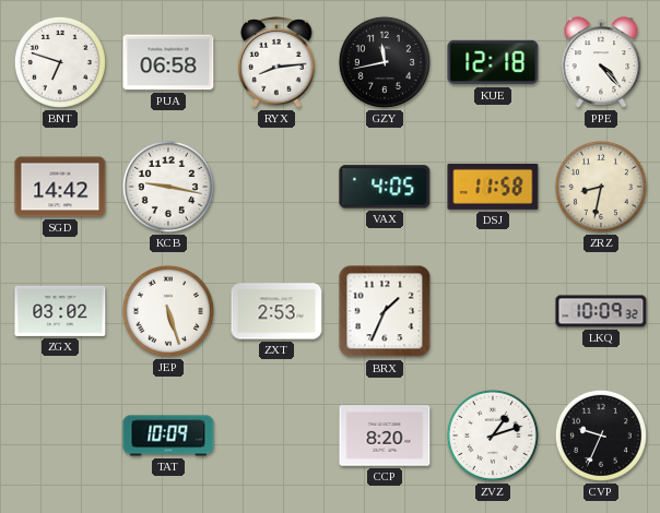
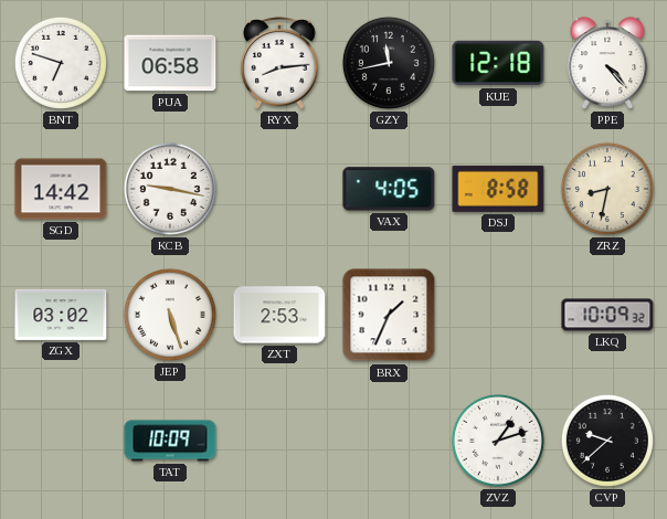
DSJ: 11:58 -> 8:58
CCP: 8:20 -> none
CVP: 9:34 -> 9:38
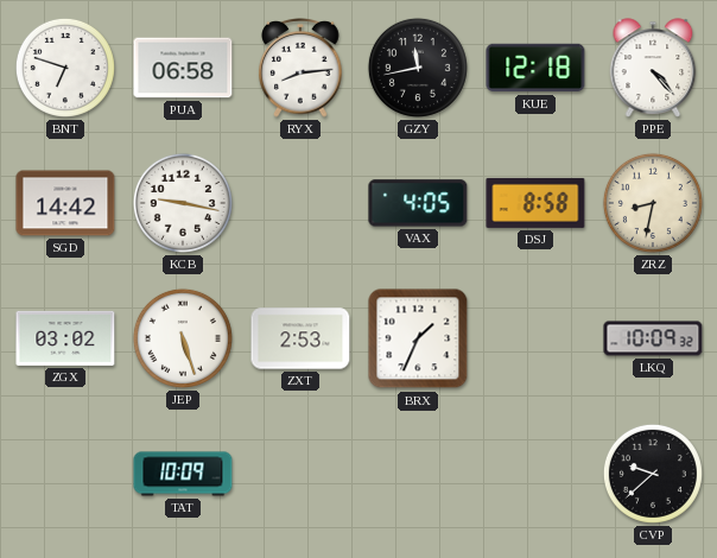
ZVZ: 1:12 -> none
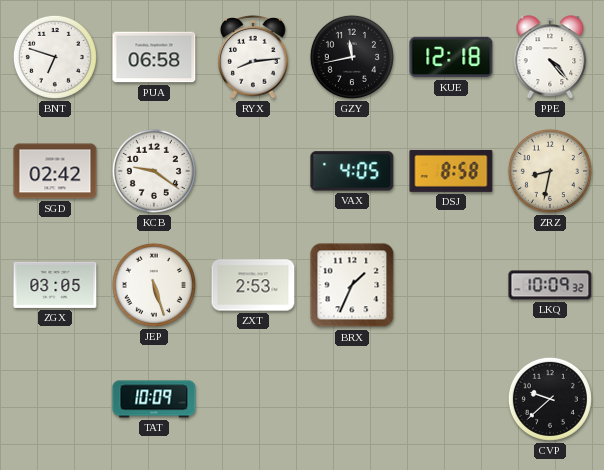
SGD: 14:42 -> 02:42
KCB: 9:17 -> 9:21
ZGX: 03:02 -> 03:05
